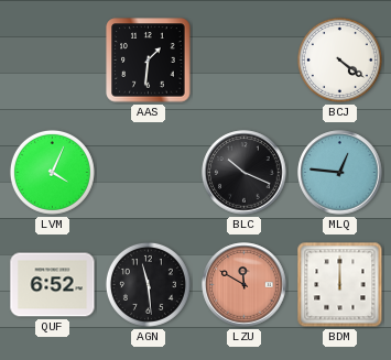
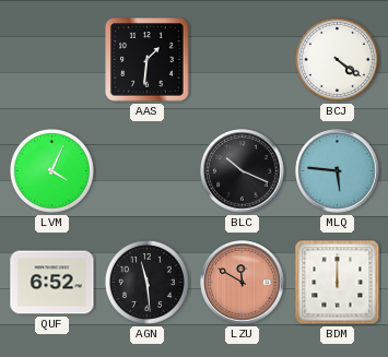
MLQ: 12:46 -> 5:46
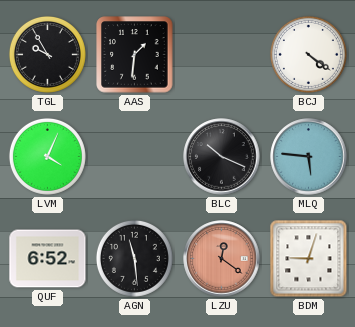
TGL: none -> 9:55
LZU: 11:50 -> 12:21
BDM: 12:00 -> 9:03
